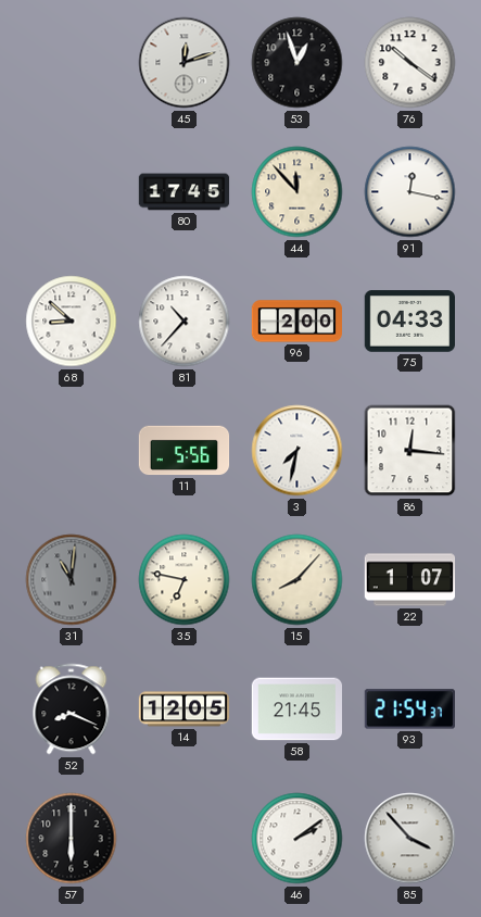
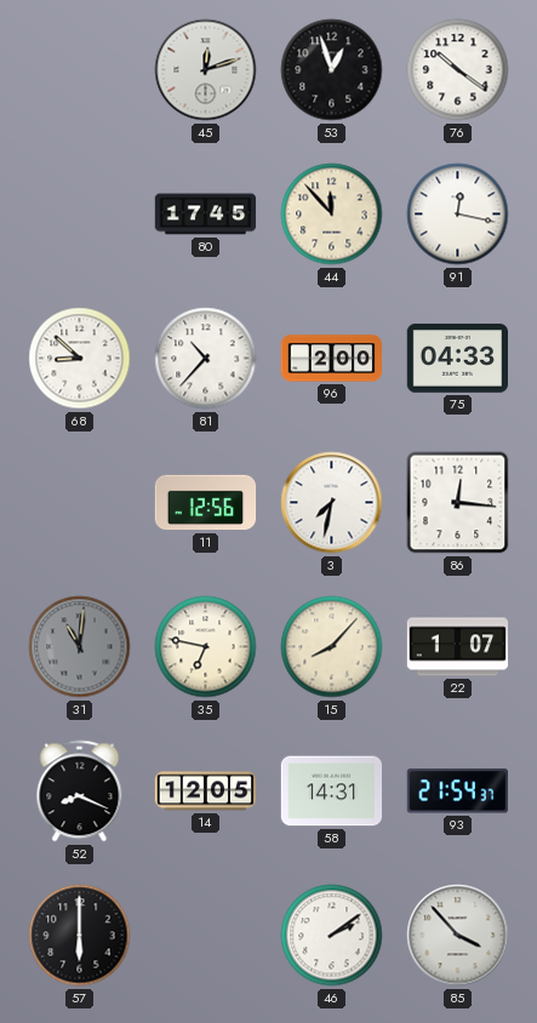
11: 5:56 -> 12:56
58: 21:45 -> 14:31
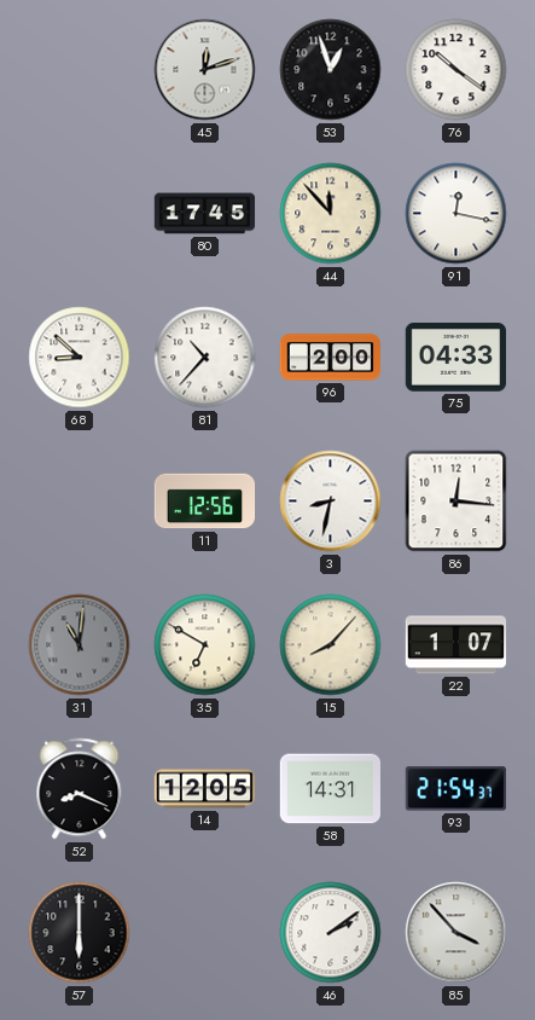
3: 7:32 -> 8:32
35: 6:47 -> 6:50
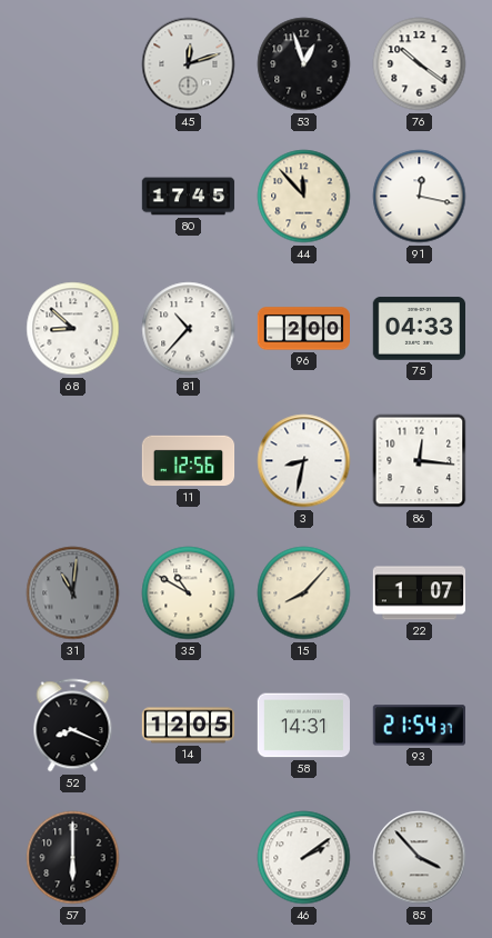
35: 6:50 -> 10:50
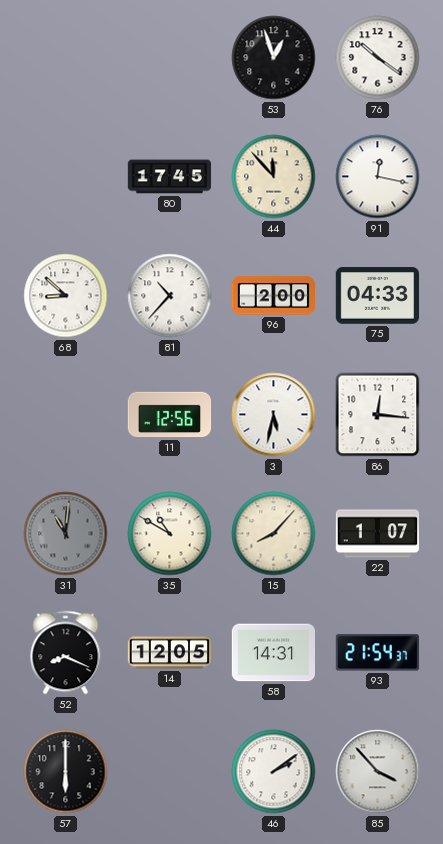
45: 12:12 -> none
3: 8:32 -> 5:32
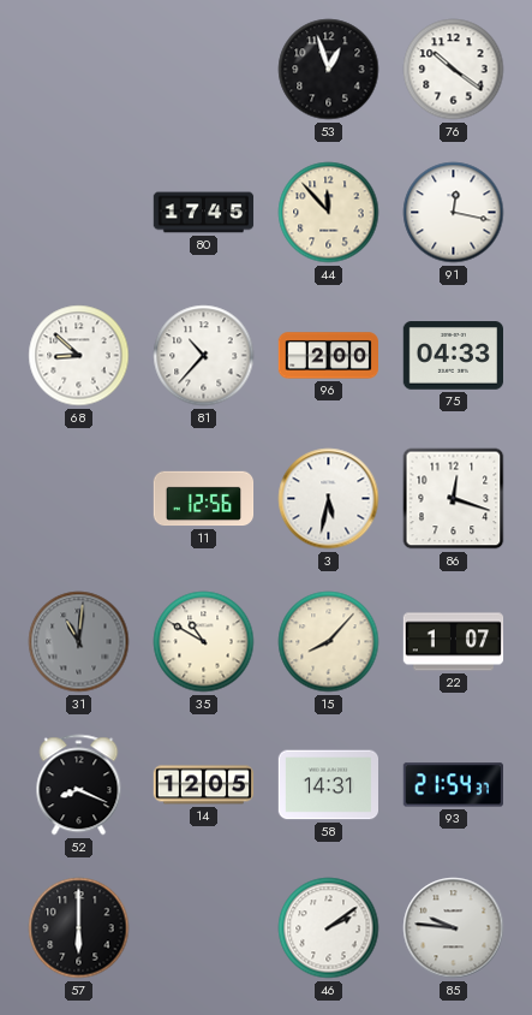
86: 12:16 -> 12:18
85: 3:53 -> 9:46
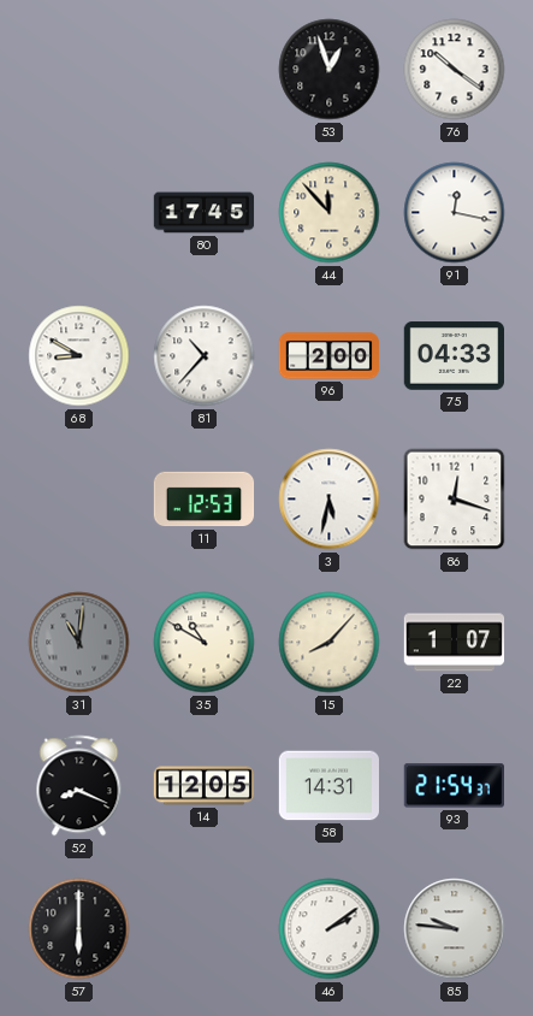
68: 8:52 -> 8:50
11: 12:56 -> 12:53
